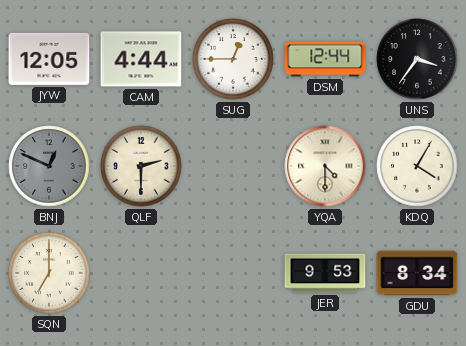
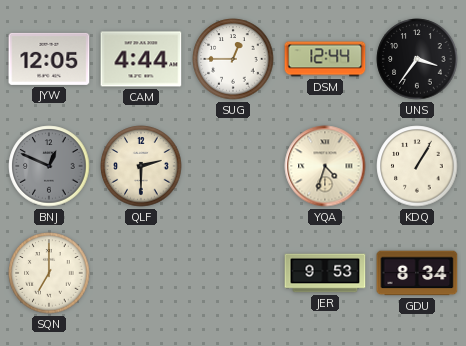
YQA: 4:30 -> 4:33
KDQ: 4:05 -> 1:05
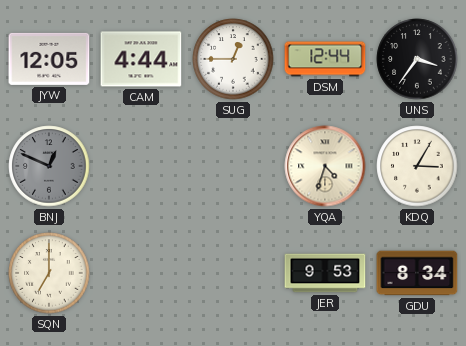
QLF: 2:30 -> none
KDQ: 1:05 -> 3:05
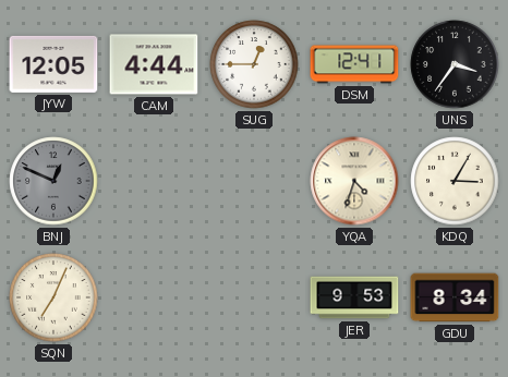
DSM: 12:44 -> 12:41
SQN: 7:00 -> 7:04
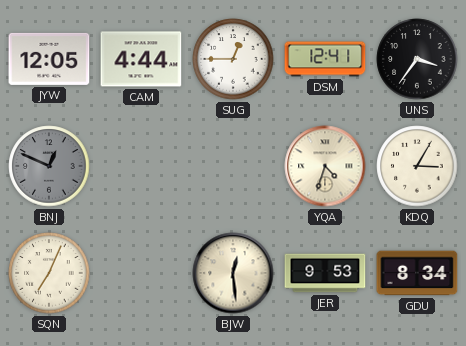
BJW: none -> 12:29
